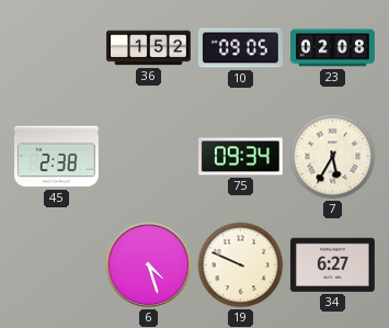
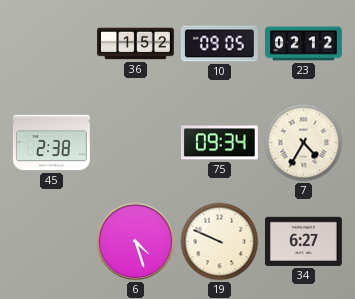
23: 02:08 -> 02:12
7: 5:35 -> 4:35
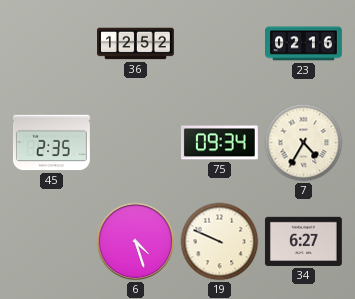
36: 1:52 -> 12:52
10: 09:05 -> none
23: 02:12 -> 02:16
45: 2:38 -> 2:35
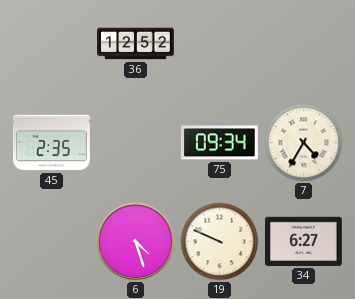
23: 02:16 -> none
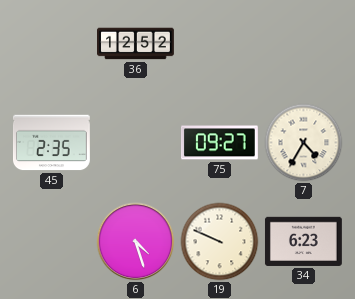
75: 09:34 -> 09:27
34: 6:27 -> 6:23
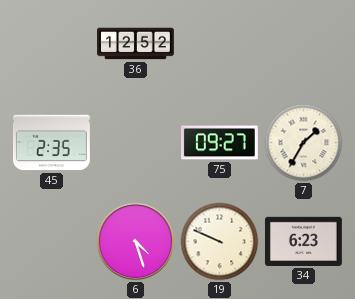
7: 4:35 -> 1:35
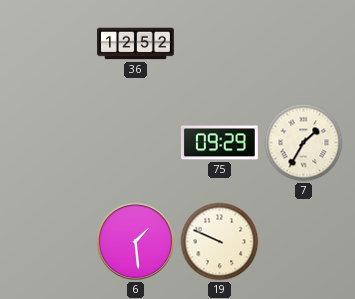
45: 2:35 -> none
75: 09:27 -> 09:29
6: 4:27 -> 1:29
34: 6:23 -> none
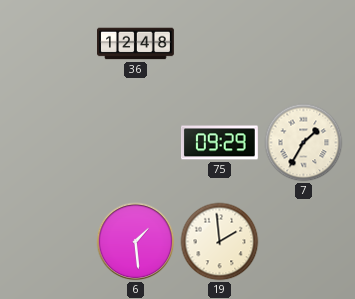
36: 12:52 -> 12:48
19: 9:49 -> 1:59
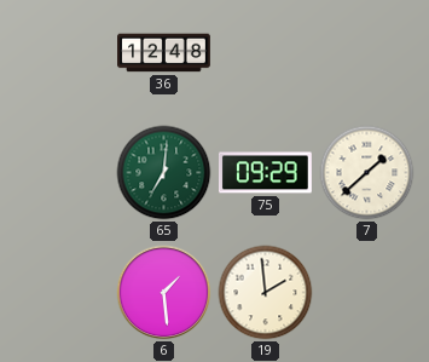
65: none -> 7:01
7: 1:35 -> 1:38
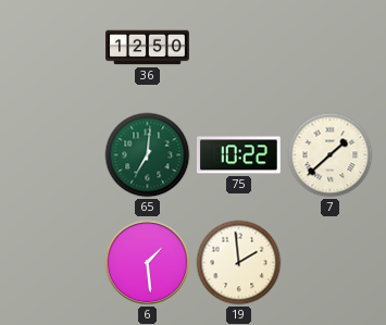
36: 12:48 -> 12:50
75: 09:29 -> 10:22
